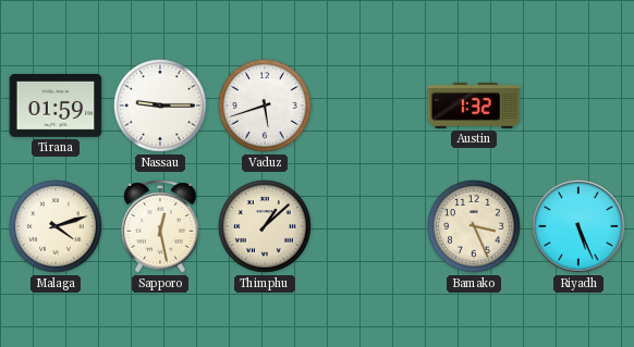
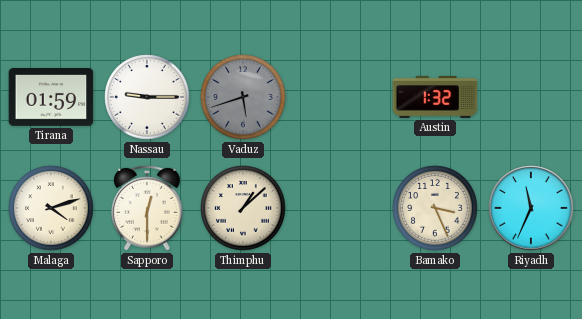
Vaduz dial: white -> grey
Sapporo: 12:28 -> 12:30
Riyadh: 5:26 -> 11:34
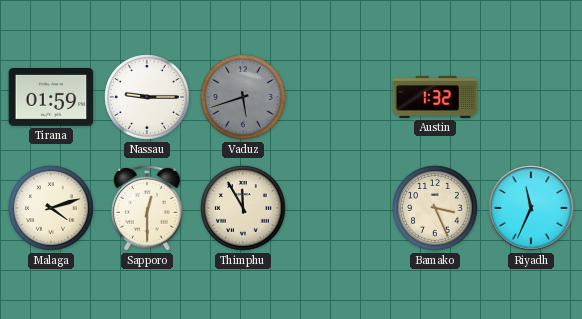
Thimphu: 1:08 -> 11:55
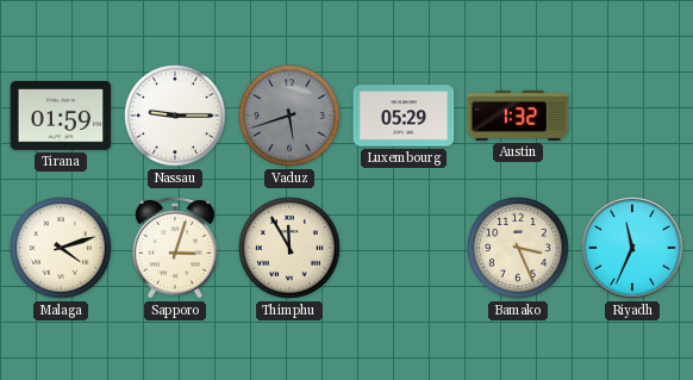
Luxembourg: none -> 05:29
Sapporo: 12:30 -> 3:03
